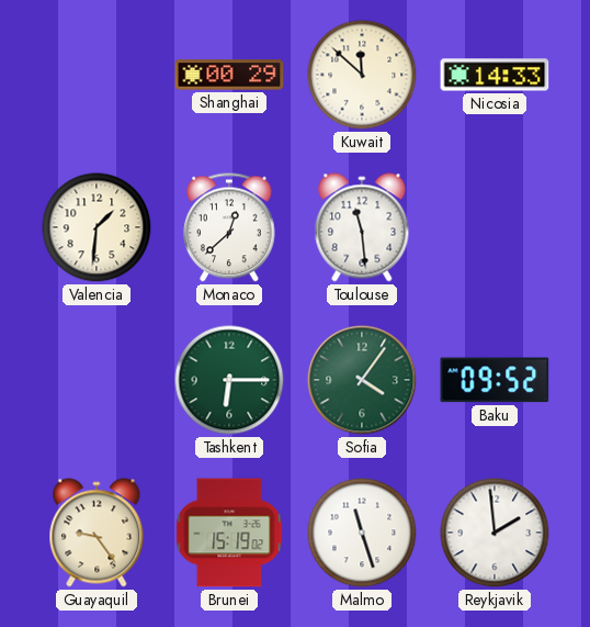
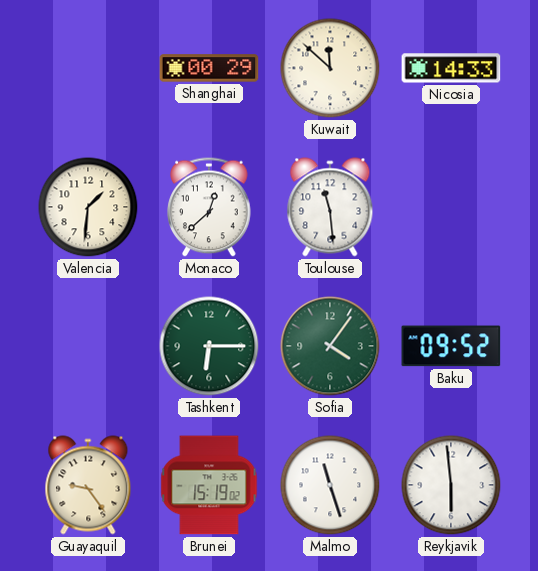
Reykjavik: 1:59 -> 5:59
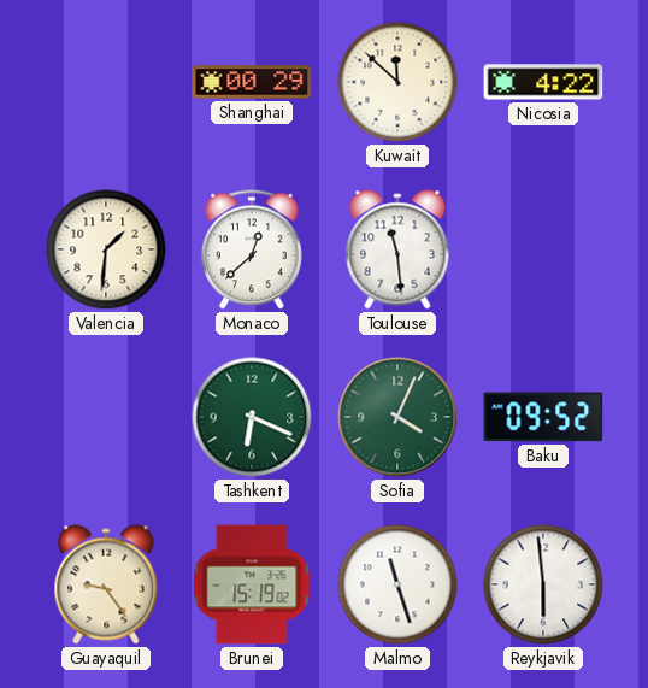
Nicosia: 14:33 -> 4:22
Tashkent: 6:15 -> 6:19
Sofia: 4:06 -> 4:04
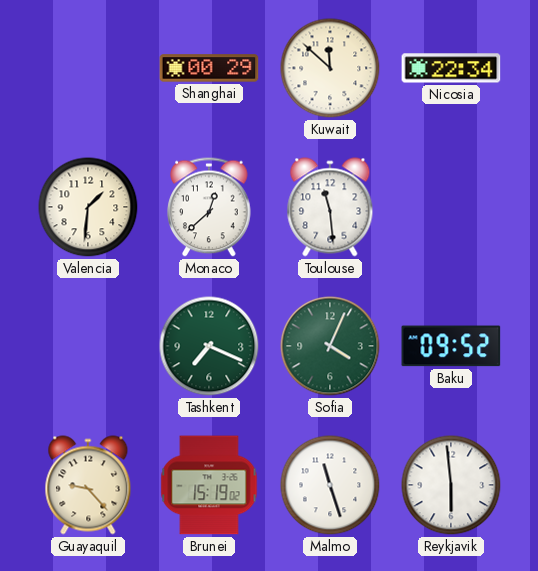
Nicosia: 4:22 -> 22:34
Tashkent: 6:19 -> 7:19
Guayaquil: 9:24 -> 9:23
